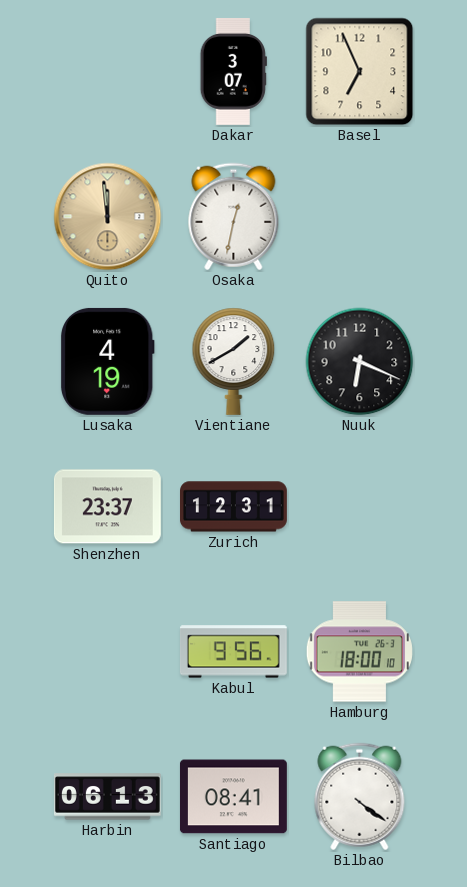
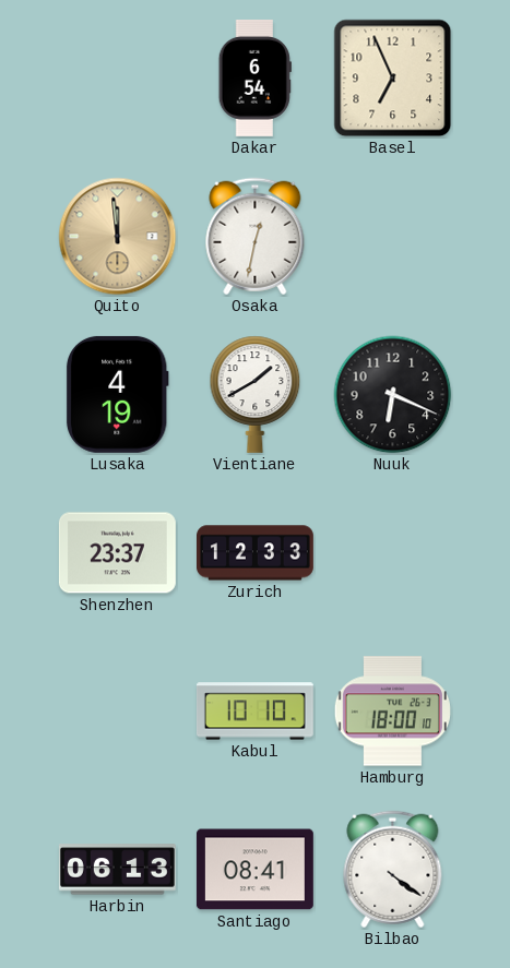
Dakar: 3:07 -> 6:54
Zurich: 12:31 -> 12:33
Kabul: 9:56 -> 10:10
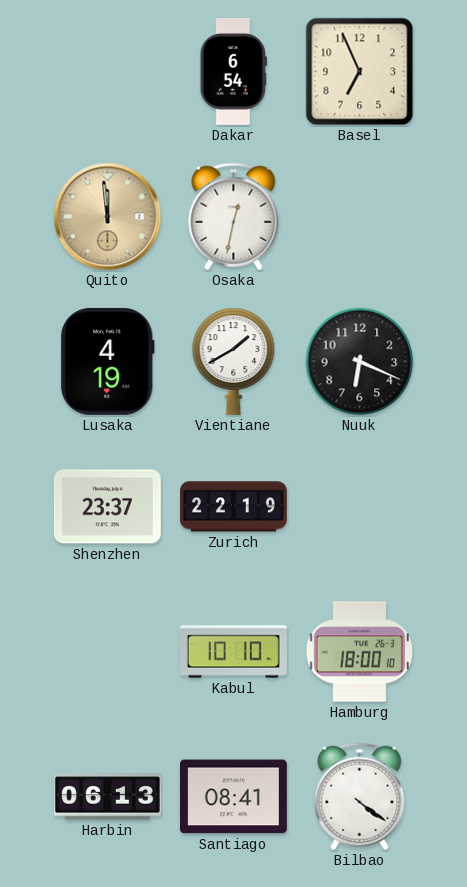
Zurich: 12:33 -> 22:19
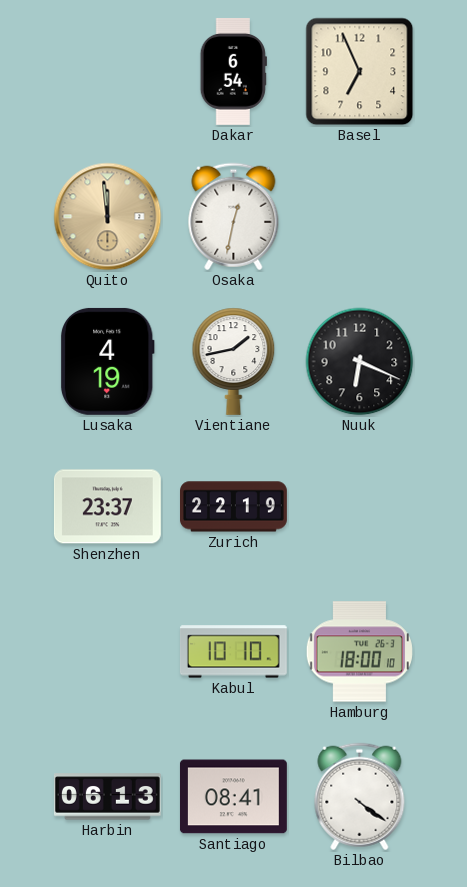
Vientiane: 1:40 -> 1:43
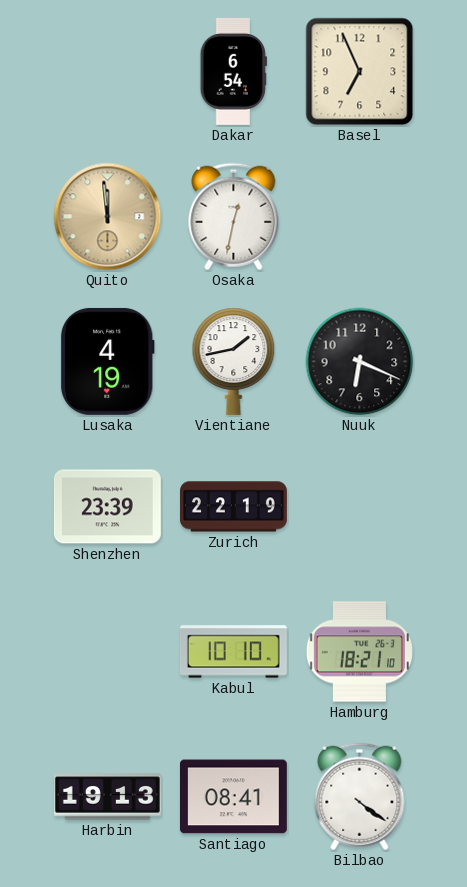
Shenzhen: 23:37 -> 23:39
Hamburg: 18:00 -> 18:21
Harbin: 06:13 -> 19:13
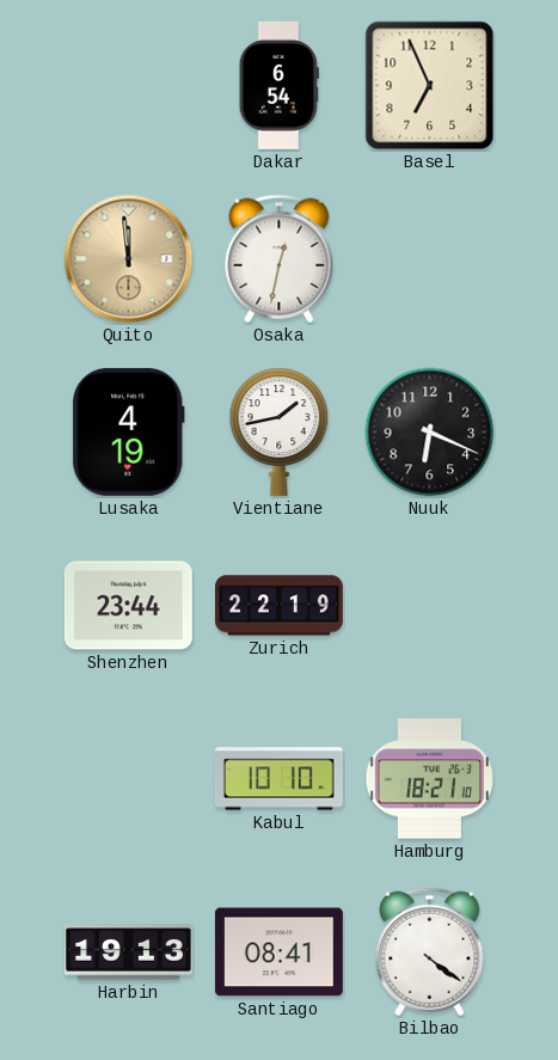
Shenzhen: 23:39 -> 23:44
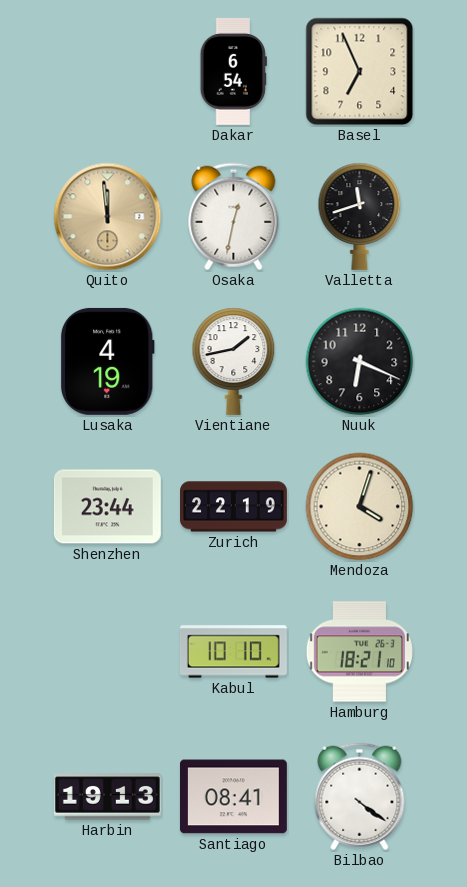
Valletta: none -> 11:42
Mendoza: none -> 4:03
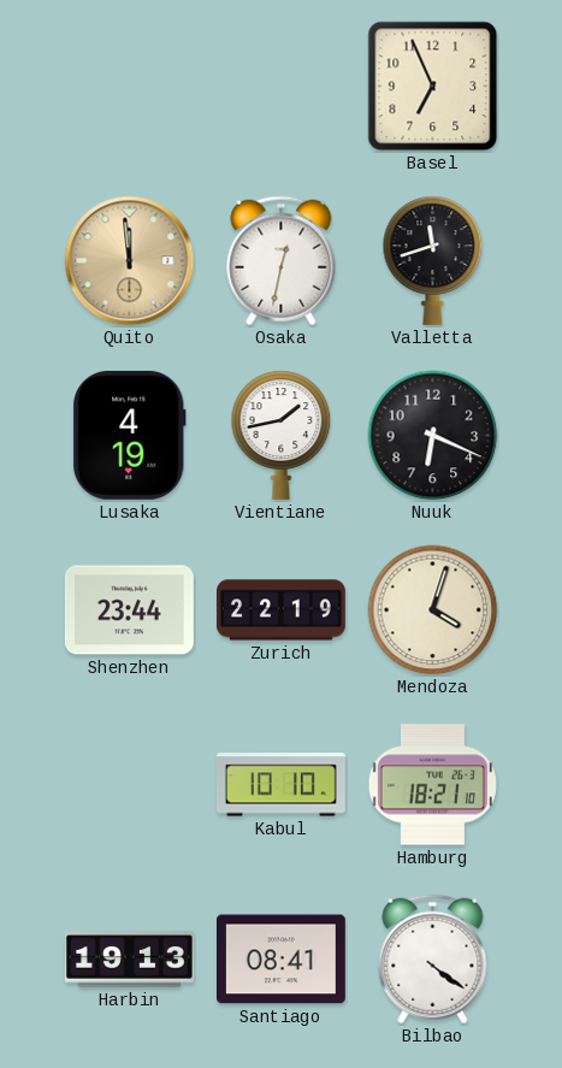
Dakar: 6:54 -> none
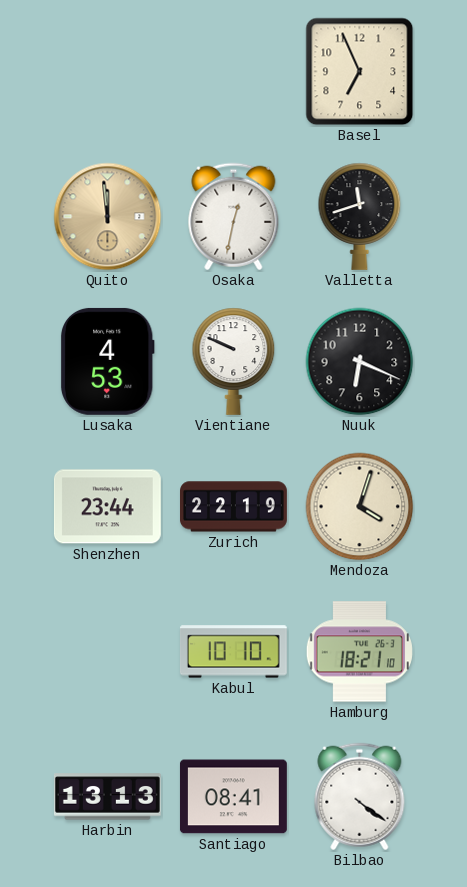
Lusaka: 4:19 -> 4:53
Vientiane: 1:43 -> 9:49
Harbin: 19:13 -> 13:13
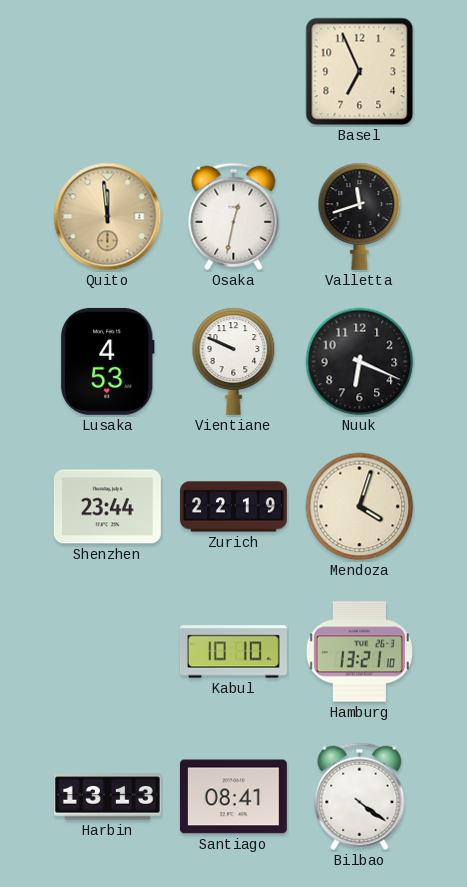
Hamburg: 18:21 -> 13:21
